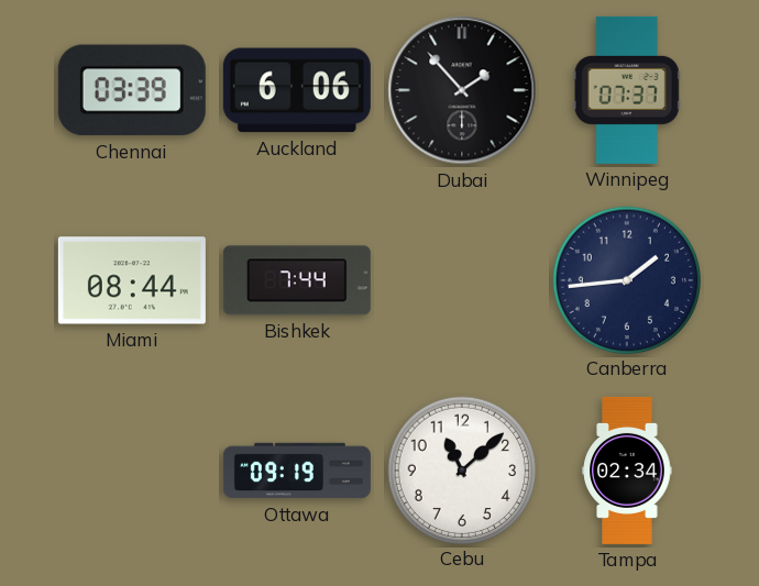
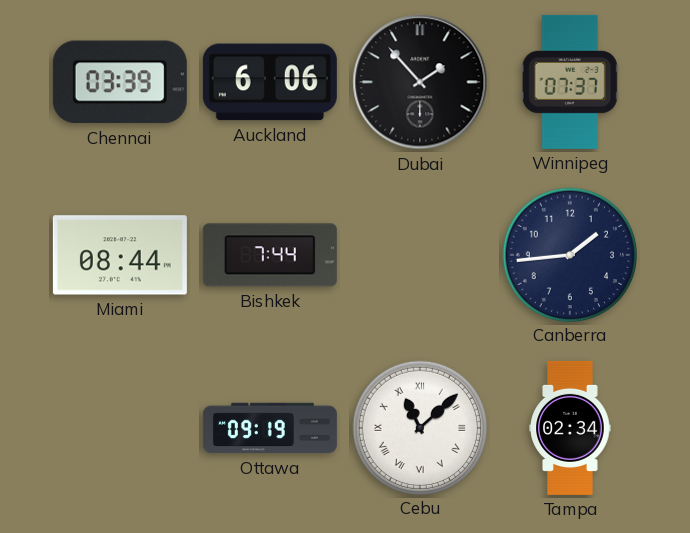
Cebu numerals: Arabic -> Roman
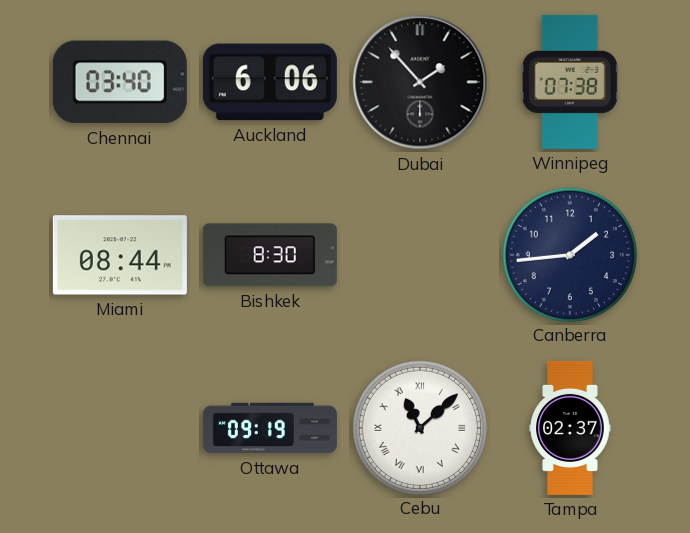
Chennai: 03:39 -> 03:40
Winnipeg: 07:37 -> 07:38
Bishkek: 7:44 -> 8:30
Tampa: 02:34 -> 02:37
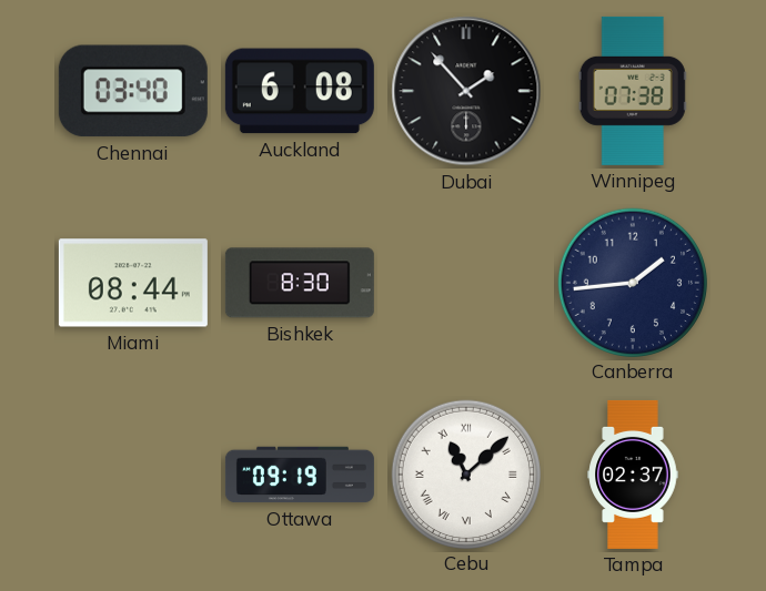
Auckland: 6:06 -> 6:08
